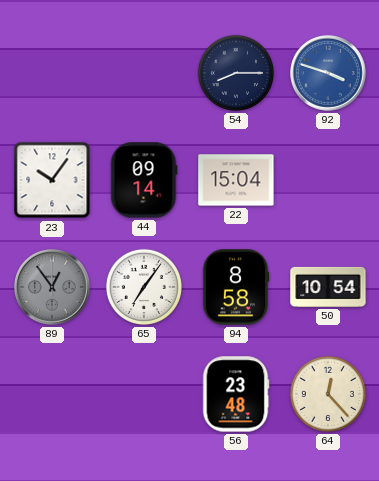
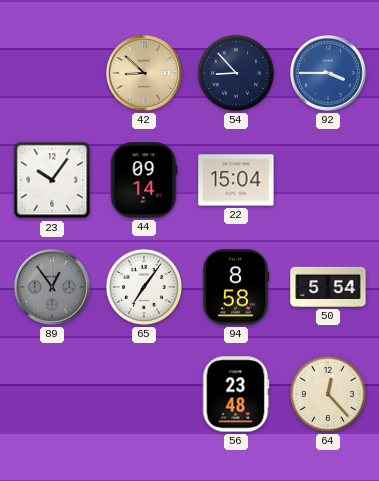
42: none -> 8:52
54: 8:15 -> 8:53
92: 3:48 -> 3:45
50: 10:54 -> 5:54
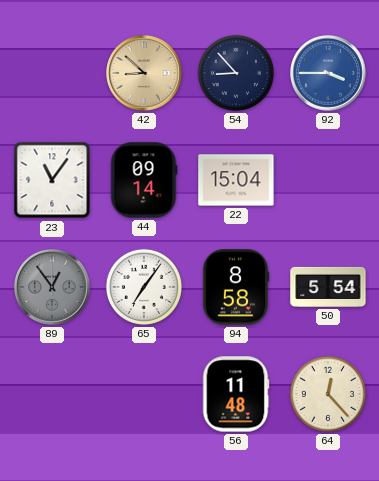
23: 10:06 -> 11:06
56: 23:48 -> 11:48
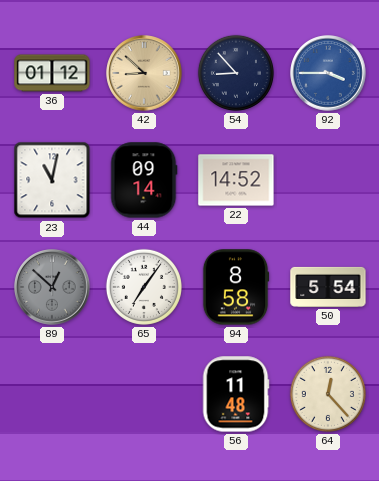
36: none -> 01:12
23: 11:06 -> 11:02
22: 15:04 -> 14:52
89: 12:54 -> 12:52
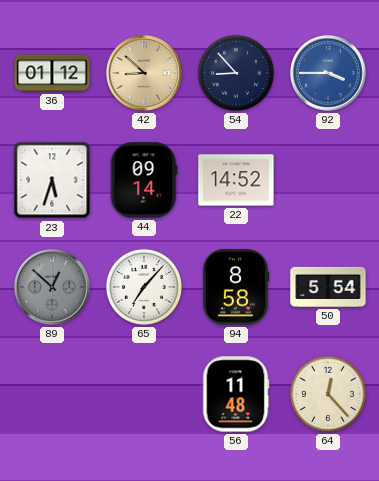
23: 11:02 -> 5:33
65: 7:06 -> 7:07
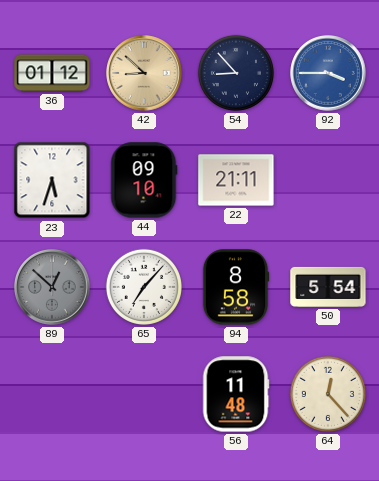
44: 09:14 -> 09:10
22: 14:52 -> 21:11
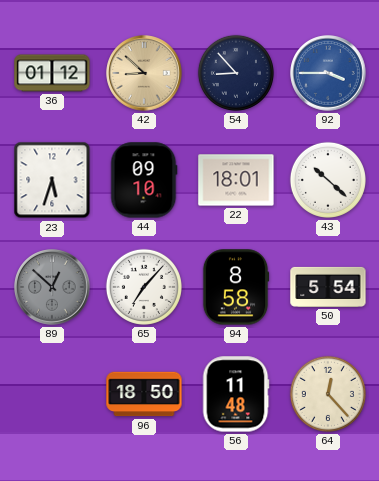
22: 21:11 -> 18:01
43: none -> 10:22
96: none -> 18:50
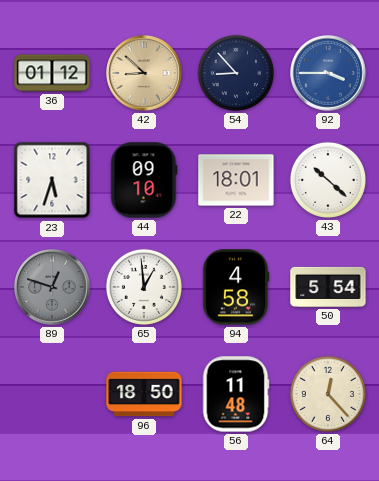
89: 12:52 -> 12:48
65: 7:07 -> 12:59
94: 8:58 -> 4:58
